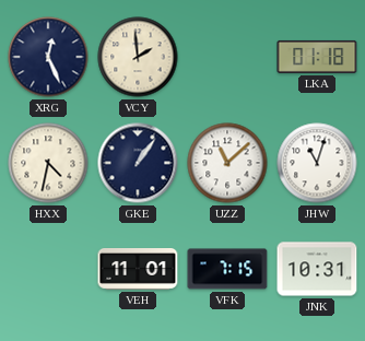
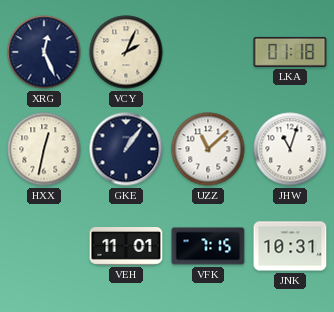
VCY: 1:59 -> 2:04
HXX: 4:32 -> 12:32
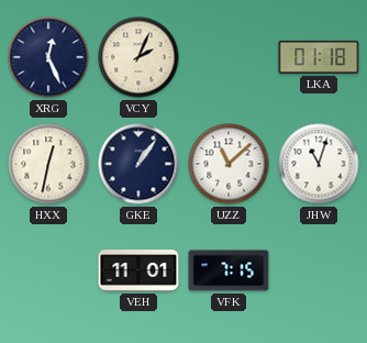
JNK: 10:31 -> none
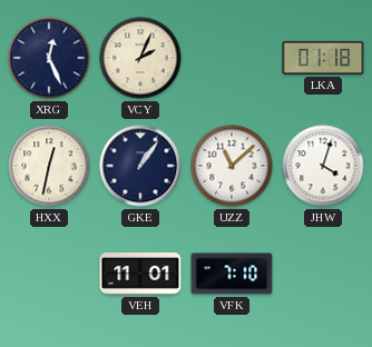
JHW: 11:03 -> 4:03
VFK: 7:15 -> 7:10
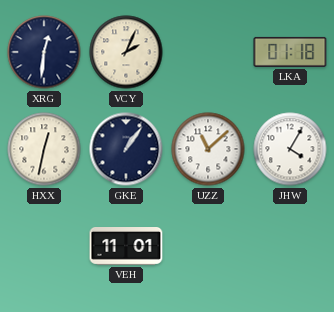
XRG: 12:26 -> 12:31
JHW: 4:03 -> 4:05
VFK: 7:10 -> none
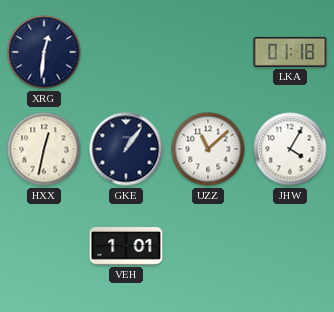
VCY: 2:04 -> none
VEH: 11:01 -> 1:01
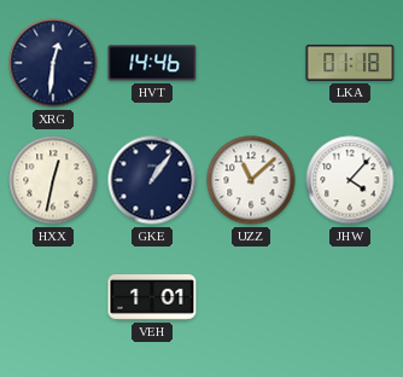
HVT: none -> 14:46
JHW: 4:05 -> 4:07
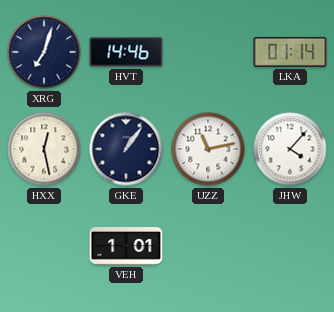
XRG: 12:31 -> 7:03
LKA: 01:18 -> 01:14
HXX: 12:32 -> 12:28
UZZ: 11:08 -> 11:13
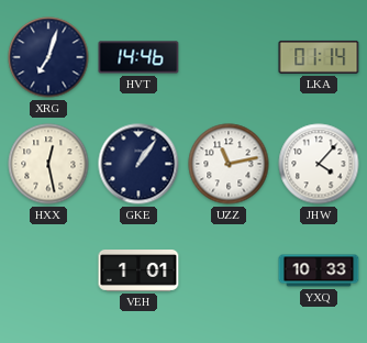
YXQ: none -> 10:33
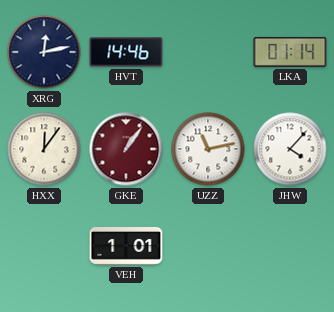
XRG: 7:03 -> 12:13
HXX: 12:28 -> 12:06
GKE dial: navy -> burgundy
YXQ: 10:33 -> none
